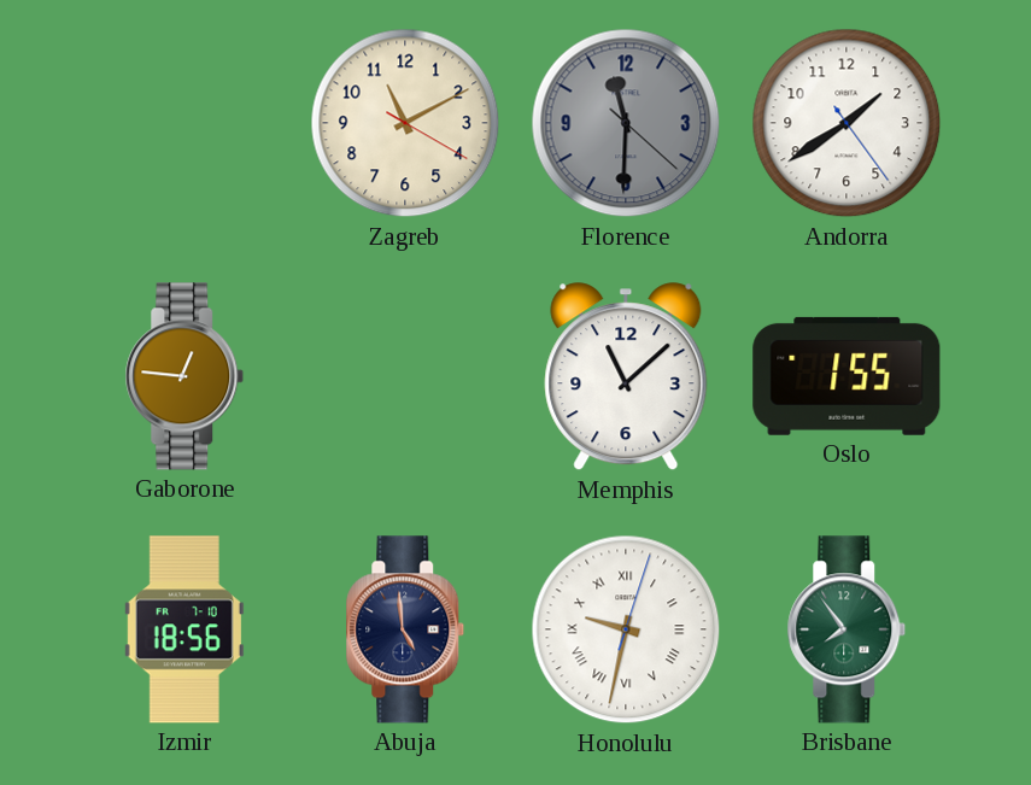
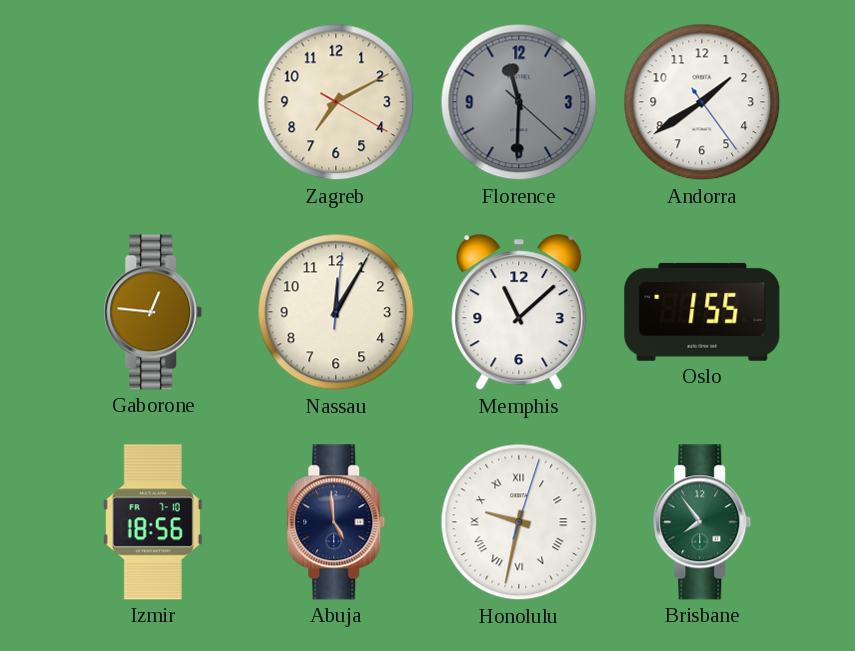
Zagreb: 11:10 -> 7:10
Nassau: none -> 12:05
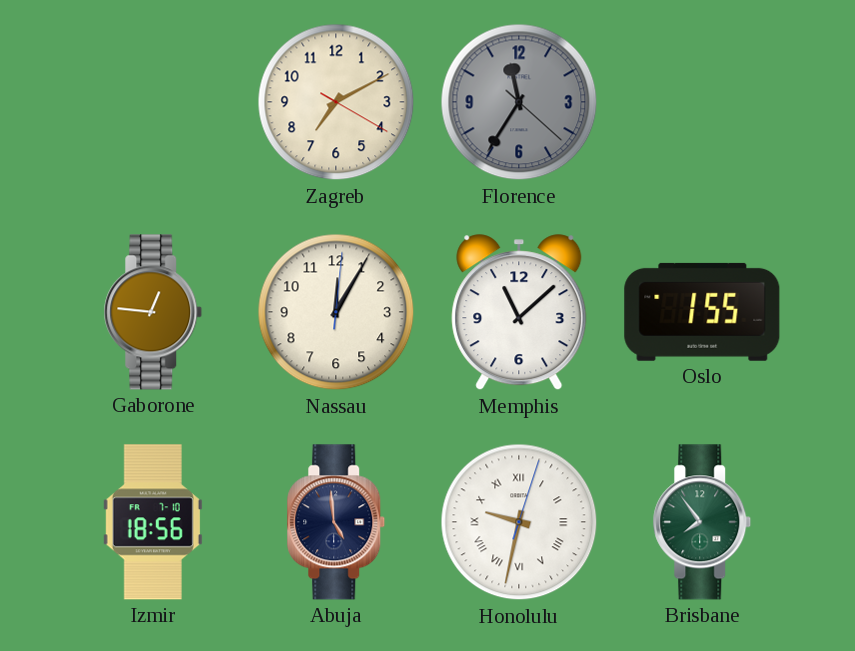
Florence: 11:30 -> 11:35
Andorra: 1:39 -> none
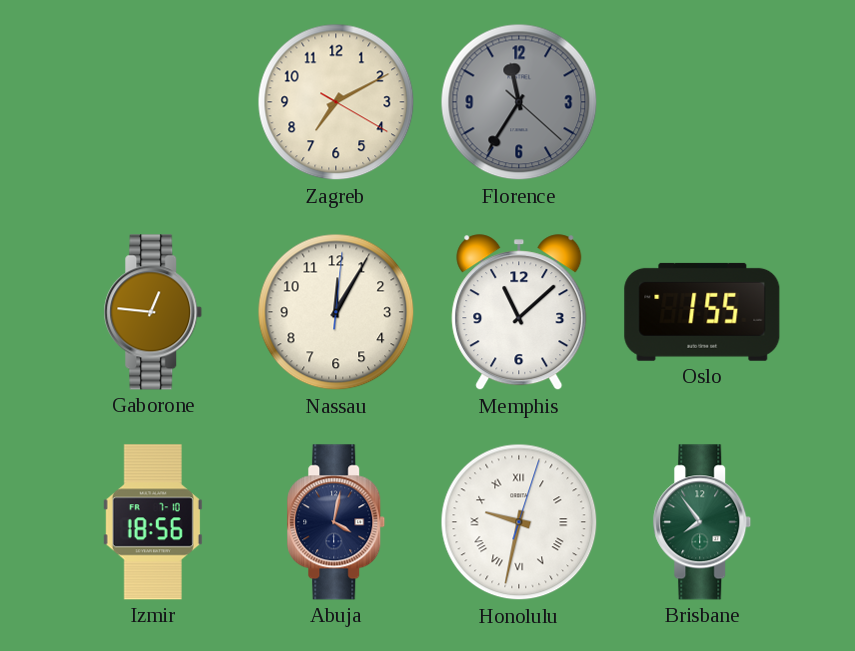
Abuja: 4:59 -> 4:02
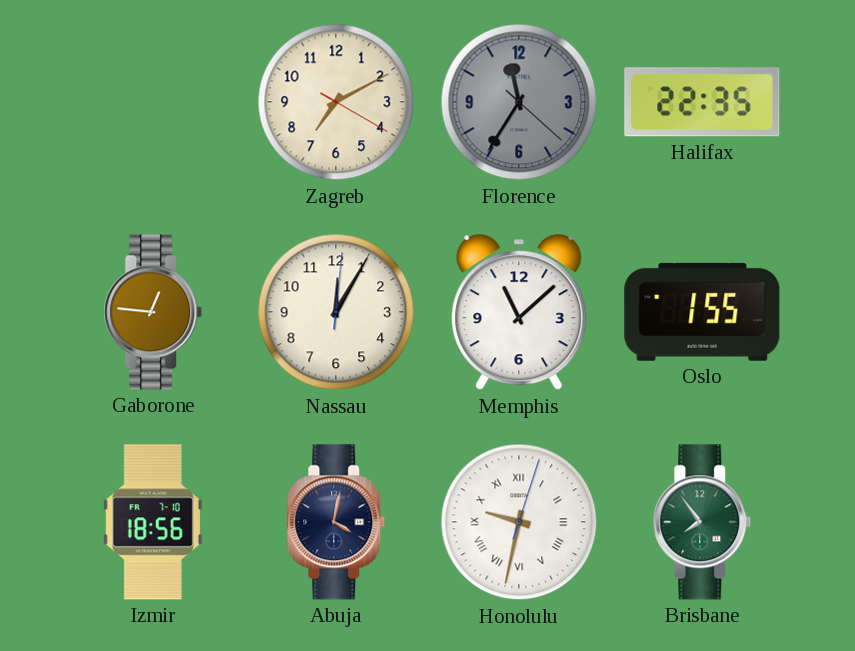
Halifax: none -> 22:35
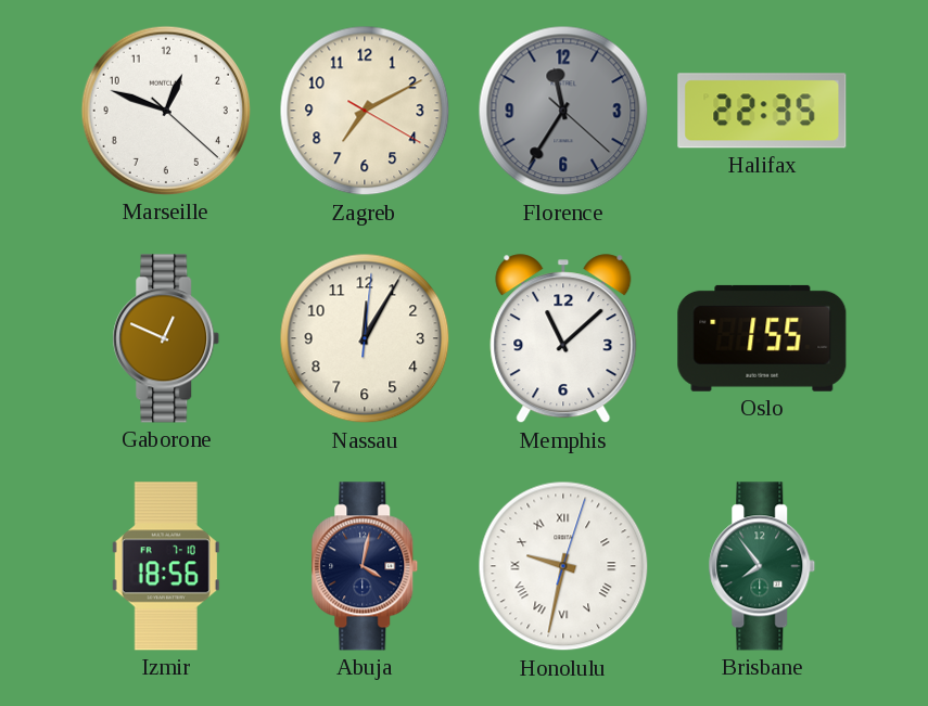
Marseille: none -> 12:48
Gaborone: 12:46 -> 12:49
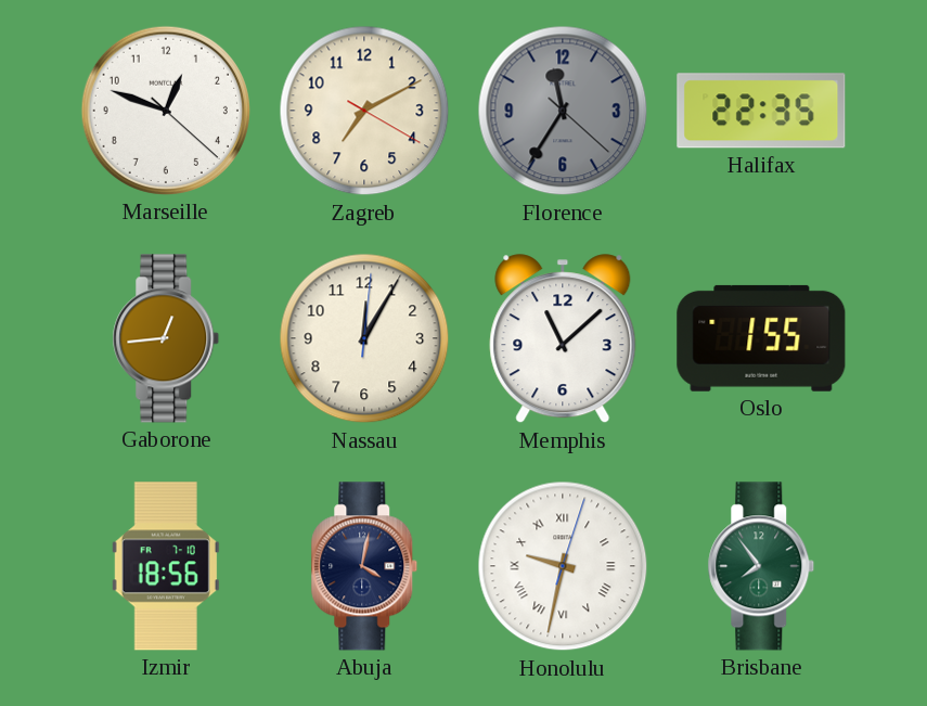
Gaborone: 12:49 -> 12:44
